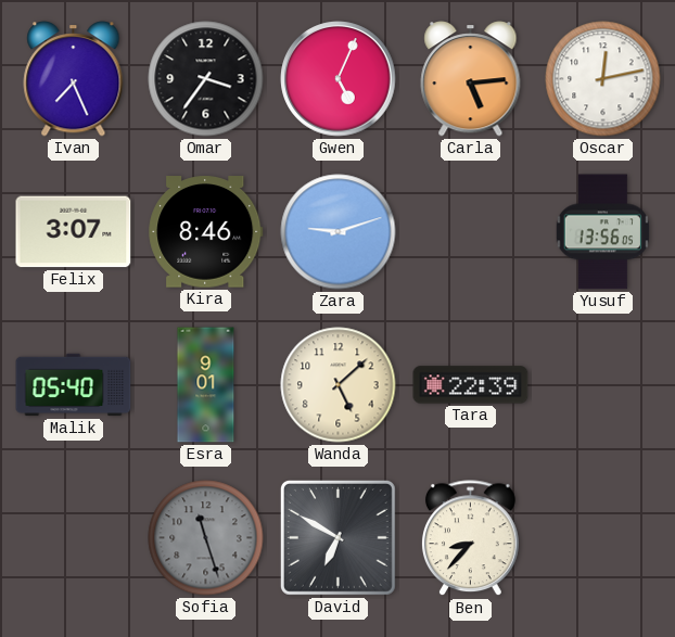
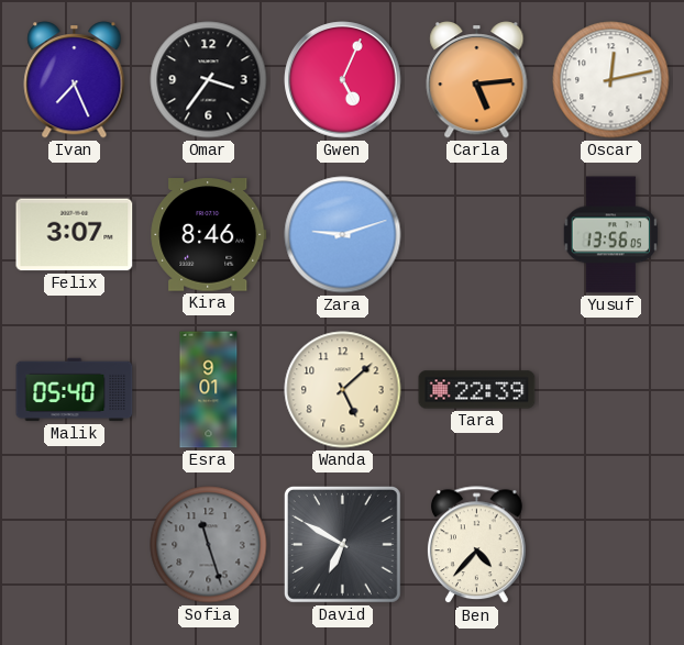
Ben: 8:37 -> 4:37
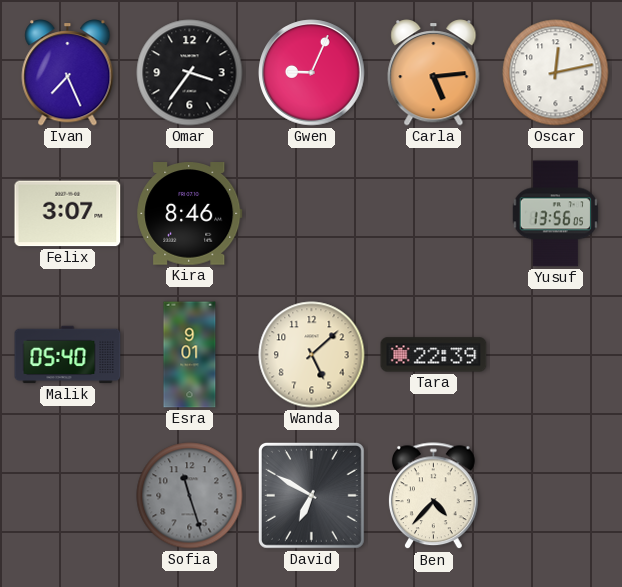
Gwen: 5:04 -> 9:04
Zara: 9:12 -> none
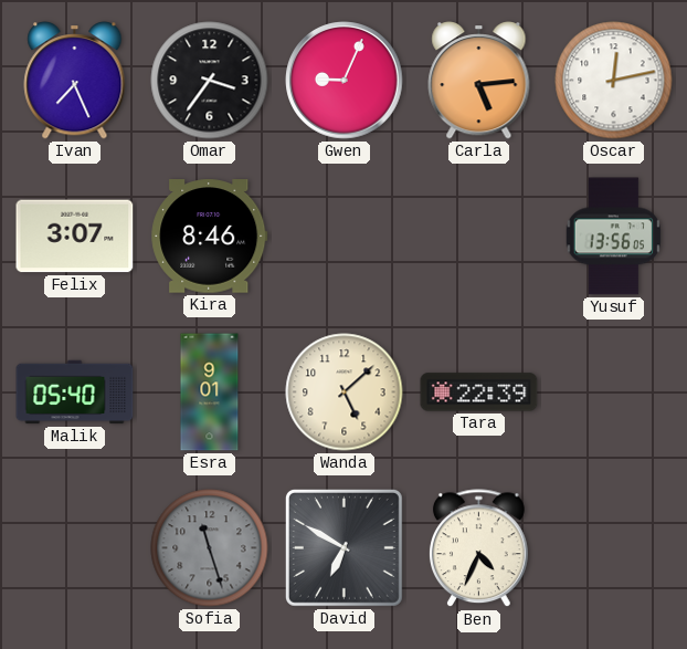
Ben: 4:37 -> 4:34
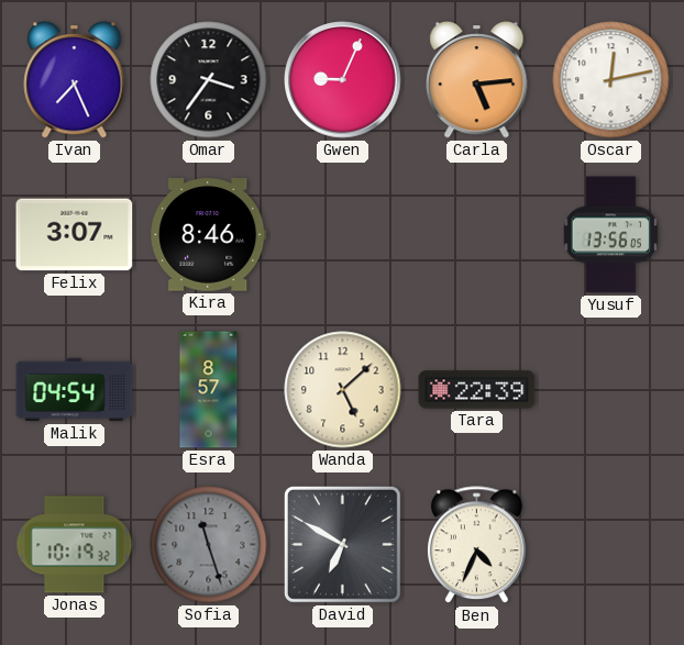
Malik: 05:40 -> 04:54
Esra: 9:01 -> 8:57
Jonas: none -> 10:19
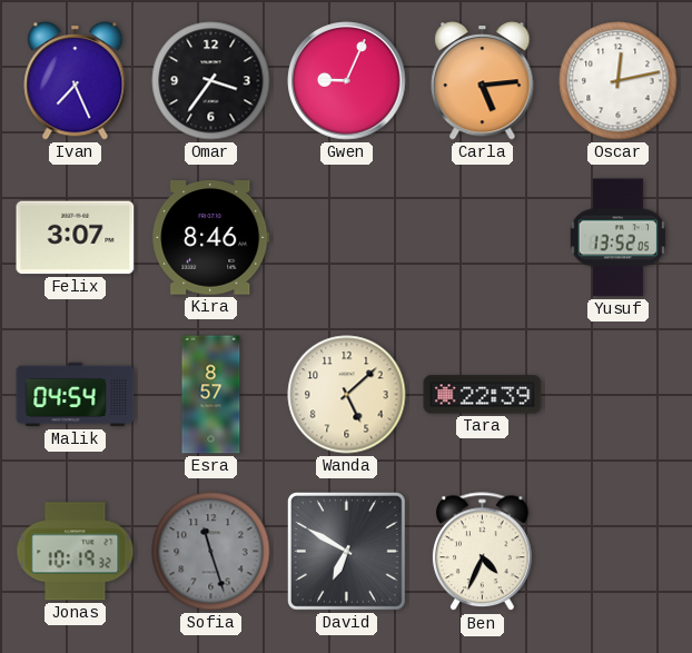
Yusuf: 13:56 -> 13:52
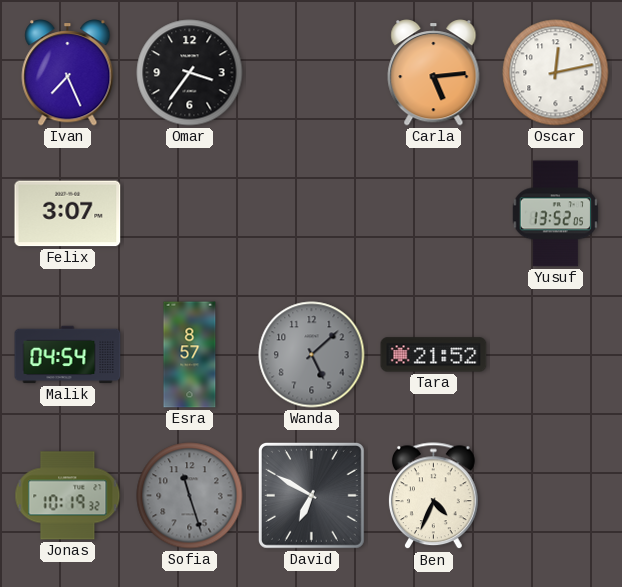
Gwen: 9:04 -> none
Kira: 8:46 -> none
Wanda dial: cream -> grey
Tara: 22:39 -> 21:52
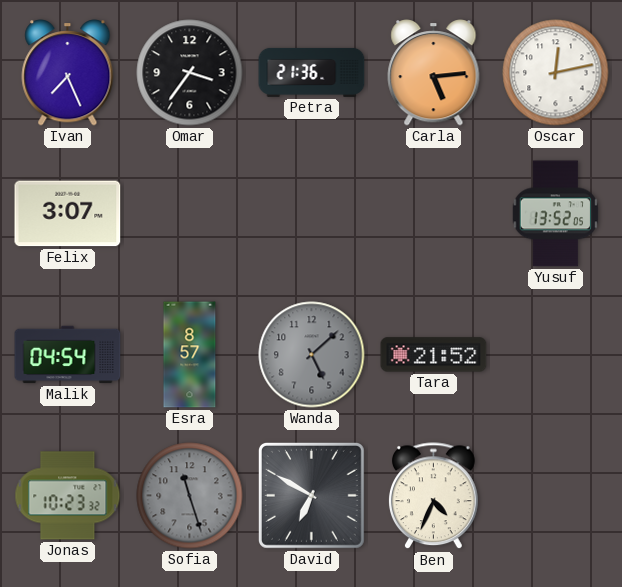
Petra: none -> 21:36
Jonas: 10:19 -> 10:23
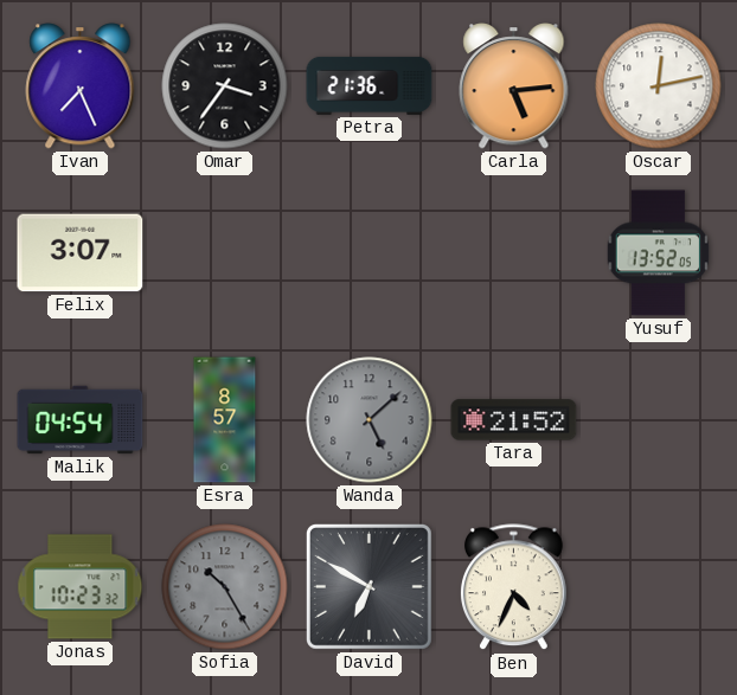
Sofia: 11:27 -> 10:25
